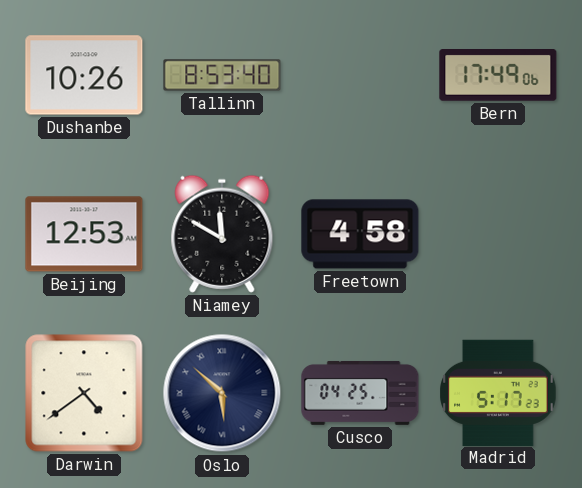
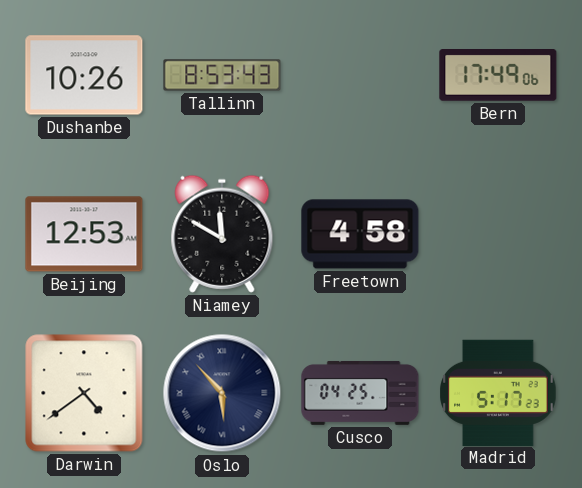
Tallinn: 8:53:40 -> 8:53:43
Oslo: 5:52 -> 5:53
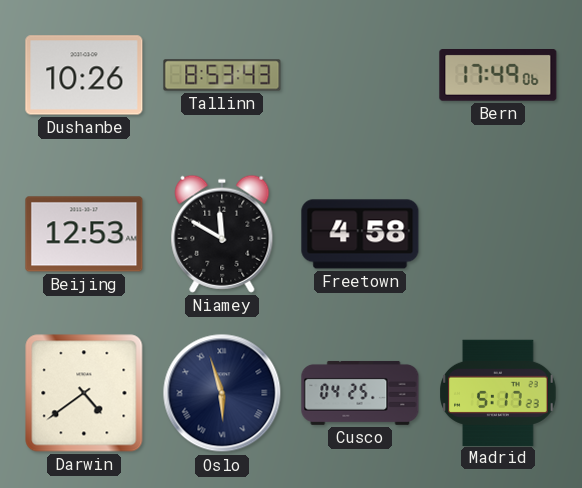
Oslo: 5:53 -> 5:57
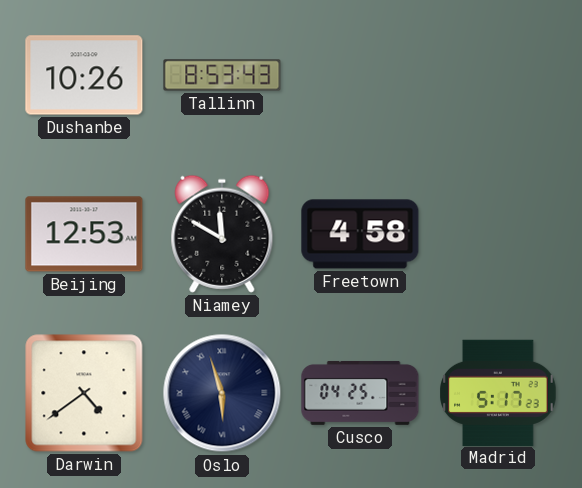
Bern: 17:49 -> none
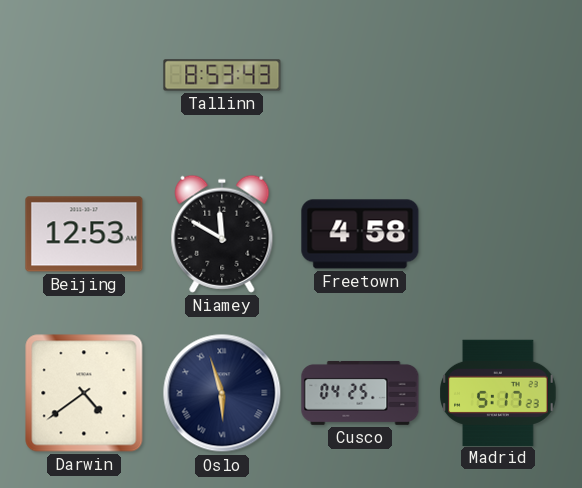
Dushanbe: 10:26 -> none
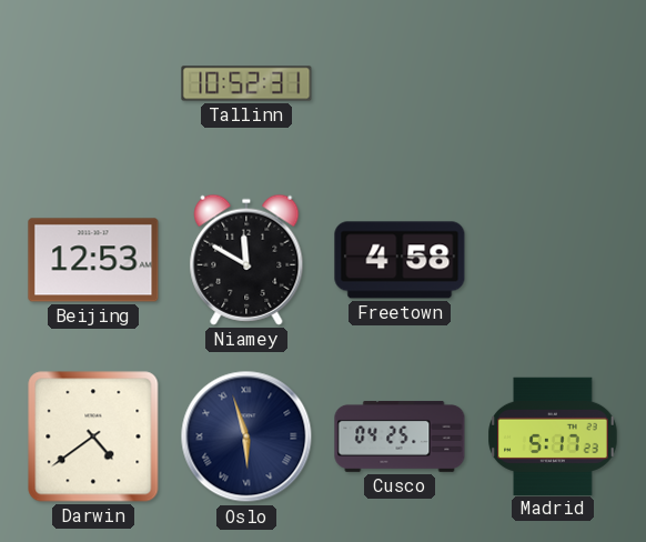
Tallinn: 8:53 -> 10:52
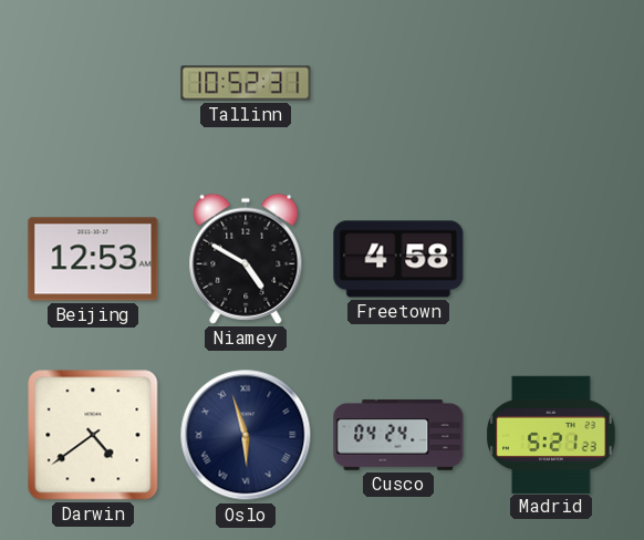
Niamey: 11:50 -> 4:50
Cusco: 04:25 -> 04:24
Madrid: 5:17 -> 5:21
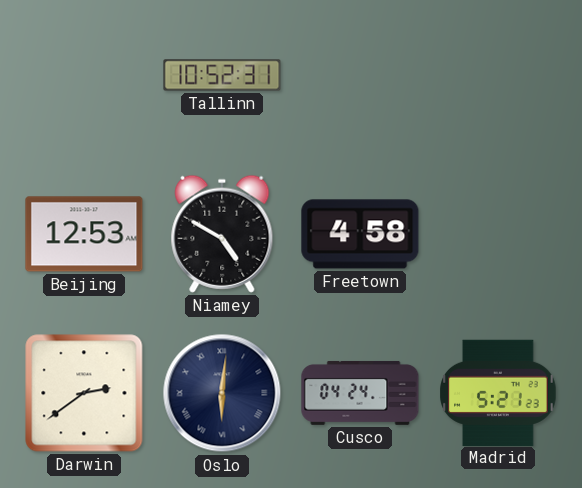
Darwin: 4:39 -> 2:39
Oslo: 5:57 -> 6:01
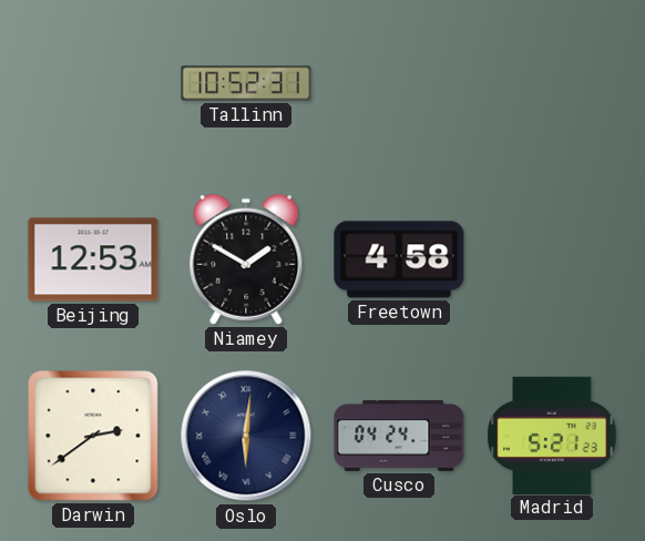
Niamey: 4:50 -> 1:50
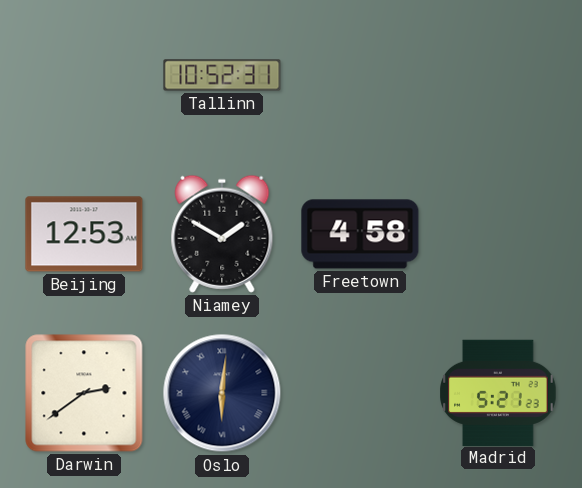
Cusco: 04:24 -> none
